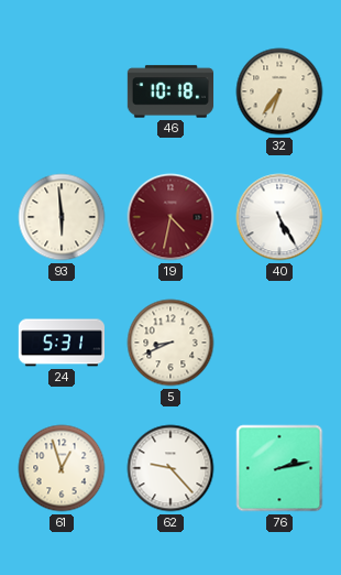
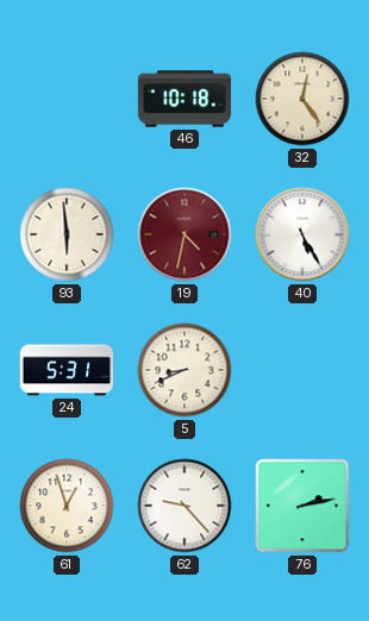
32: 6:36 -> 12:24
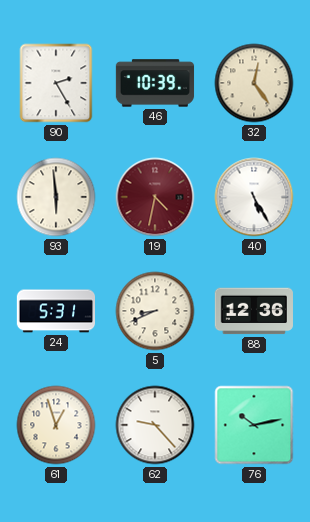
90: none -> 2:25
46: 10:18 -> 10:39
88: none -> 12:36
76: 2:13 -> 10:13
